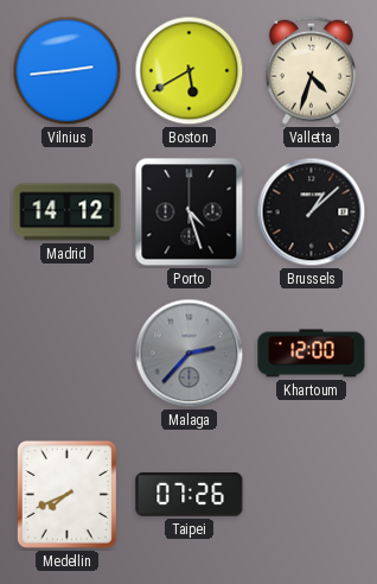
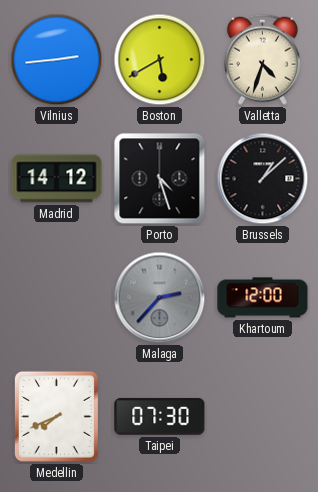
Taipei: 07:26 -> 07:30
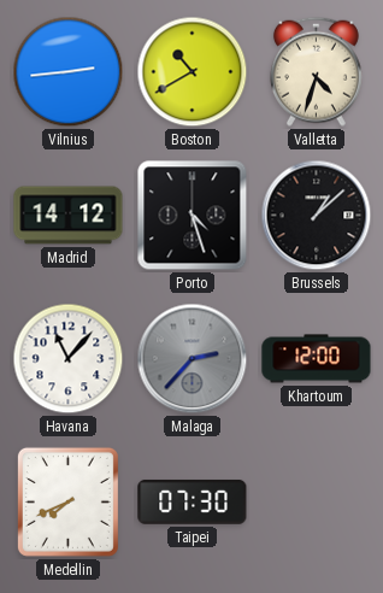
Boston: 5:40 -> 10:40
Havana: none -> 11:07
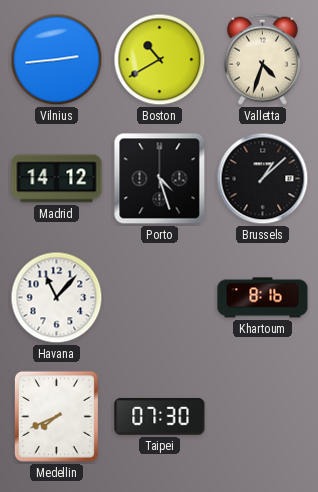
Malaga: 2:37 -> none
Khartoum: 12:00 -> 8:16
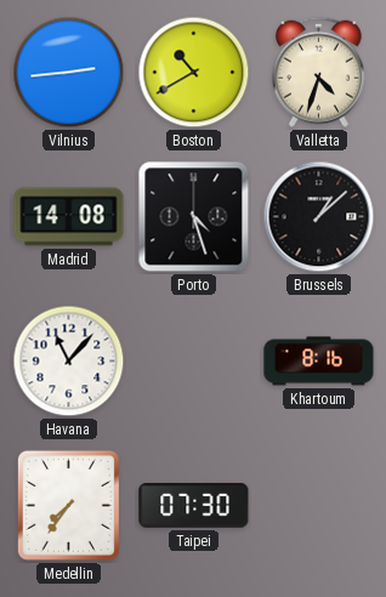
Madrid: 14:12 -> 14:08
Medellin: 7:41 -> 7:36
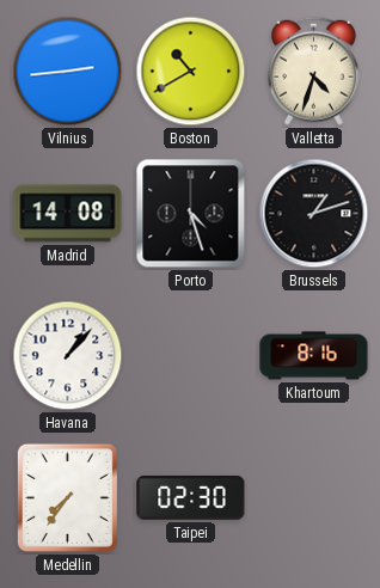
Brussels: 1:08 -> 1:12
Havana: 11:07 -> 1:07
Taipei: 07:30 -> 02:30
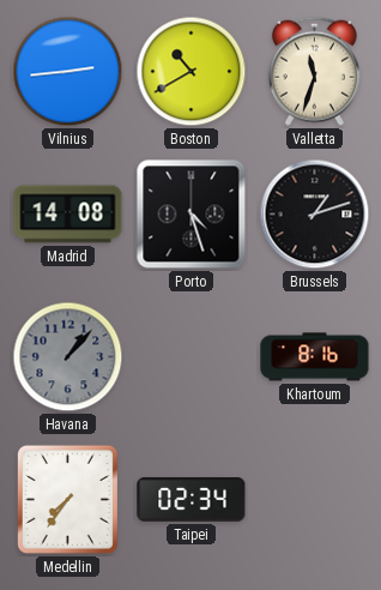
Valletta: 4:33 -> 11:33
Havana dial: white -> grey
Taipei: 02:30 -> 02:34
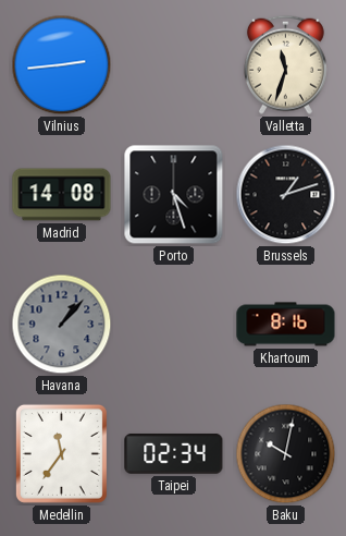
Boston: 10:40 -> none
Medellin: 7:36 -> 11:36
Baku: none -> 10:02
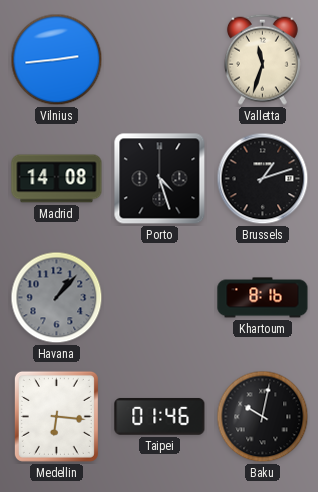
Medellin: 11:36 -> 6:16
Taipei: 02:34 -> 01:46
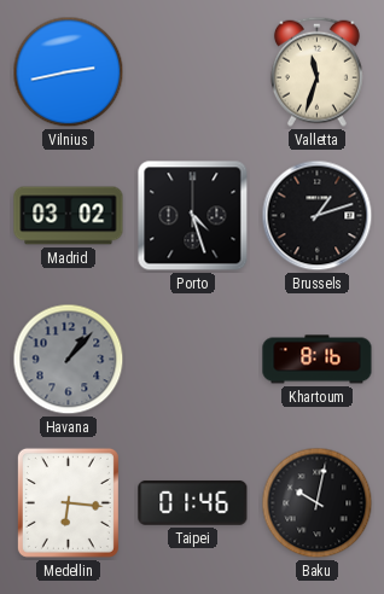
Vilnius: 2:44 -> 2:43
Madrid: 14:08 -> 03:02
